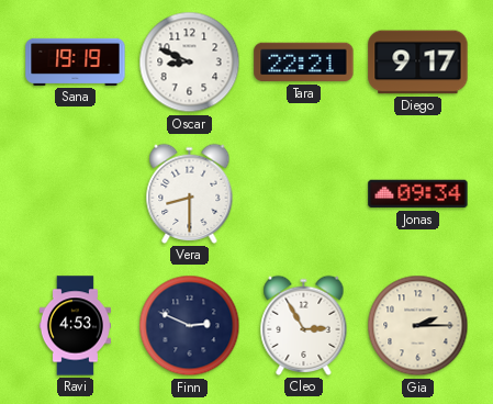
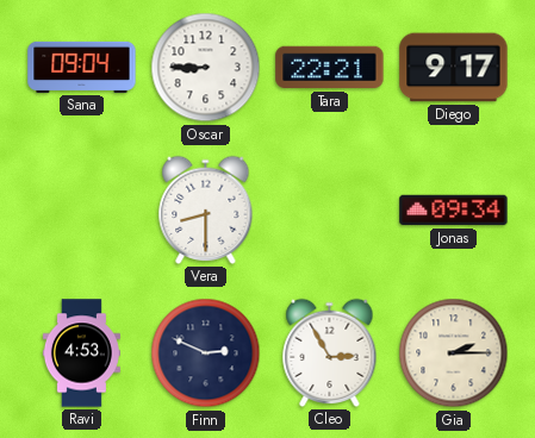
Sana: 19:19 -> 09:04
Oscar: 8:49 -> 8:45
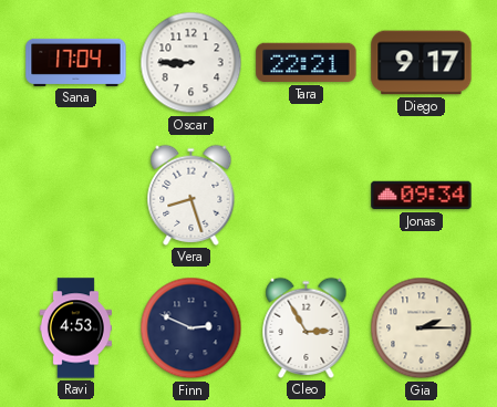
Sana: 09:04 -> 17:04
Vera: 8:30 -> 8:27
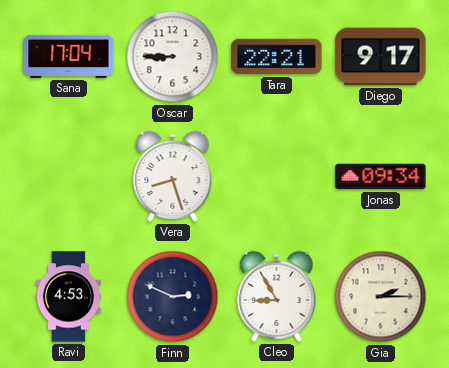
Cleo: 2:55 -> 8:55
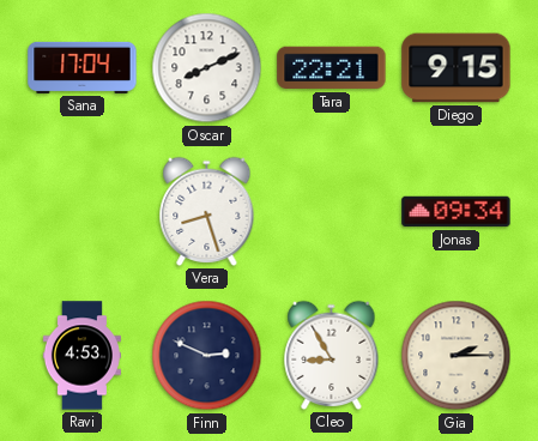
Oscar: 8:45 -> 8:11
Diego: 9:17 -> 9:15
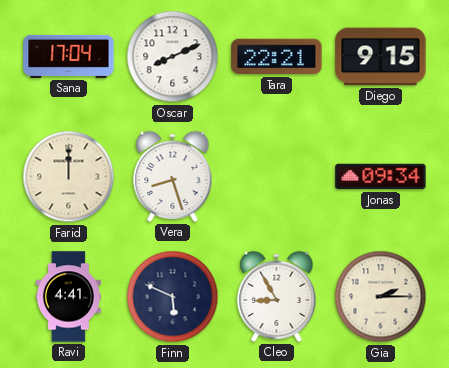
Farid: none -> 12:00
Ravi: 4:53 -> 4:41
Finn: 2:49 -> 5:49
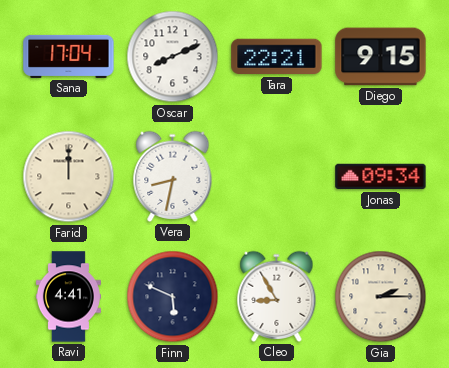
Vera: 8:27 -> 8:32
